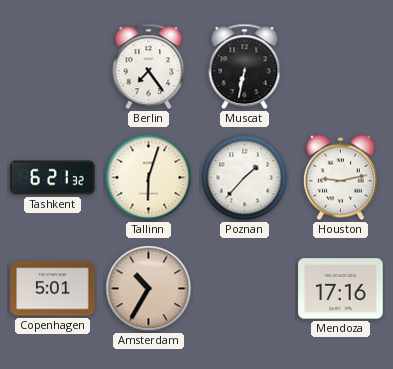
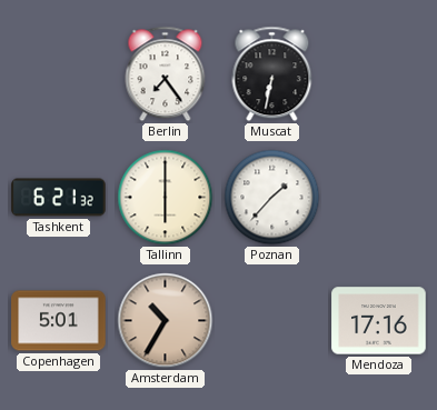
Tallinn: 6:03 -> 6:00
Houston: 9:13 -> none
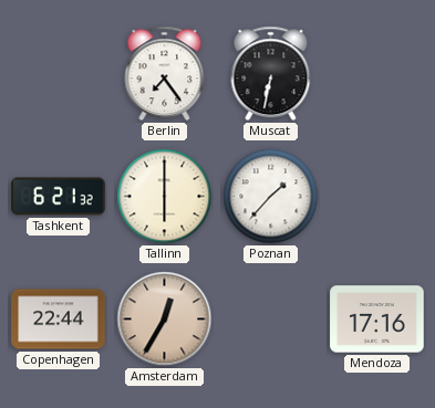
Copenhagen: 5:01 -> 22:44
Amsterdam: 10:35 -> 12:35
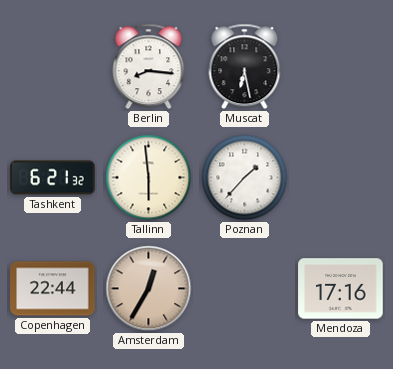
Berlin: 7:24 -> 8:16
Muscat: 6:32 -> 6:28
Tallinn: 6:00 -> 5:59
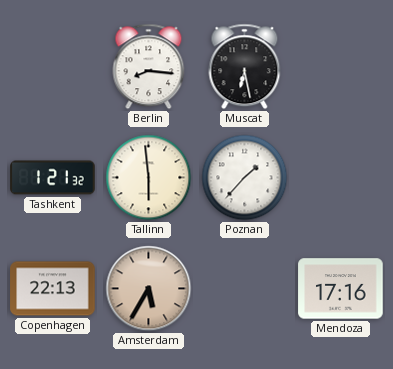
Tashkent: 6:21 -> 1:21
Copenhagen: 22:44 -> 22:13
Amsterdam: 12:35 -> 5:35
